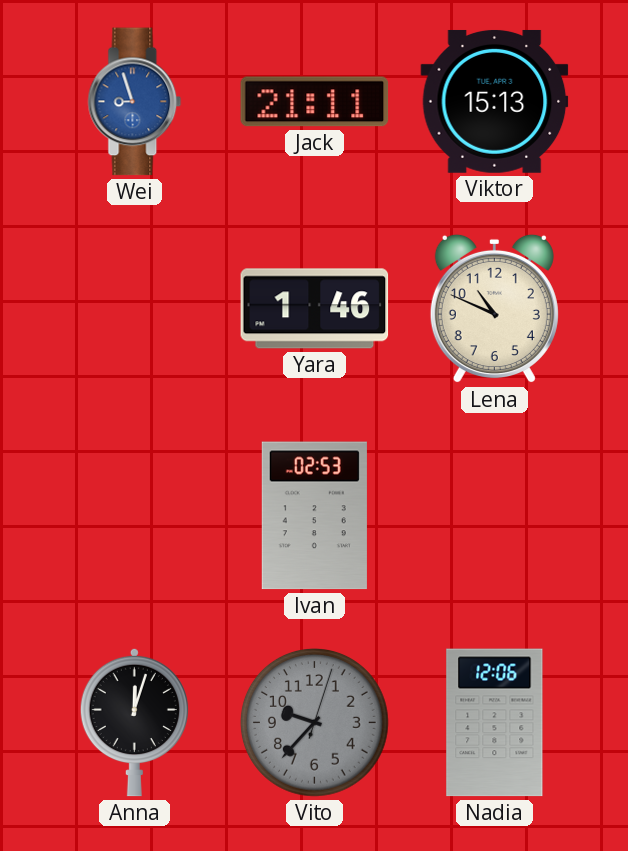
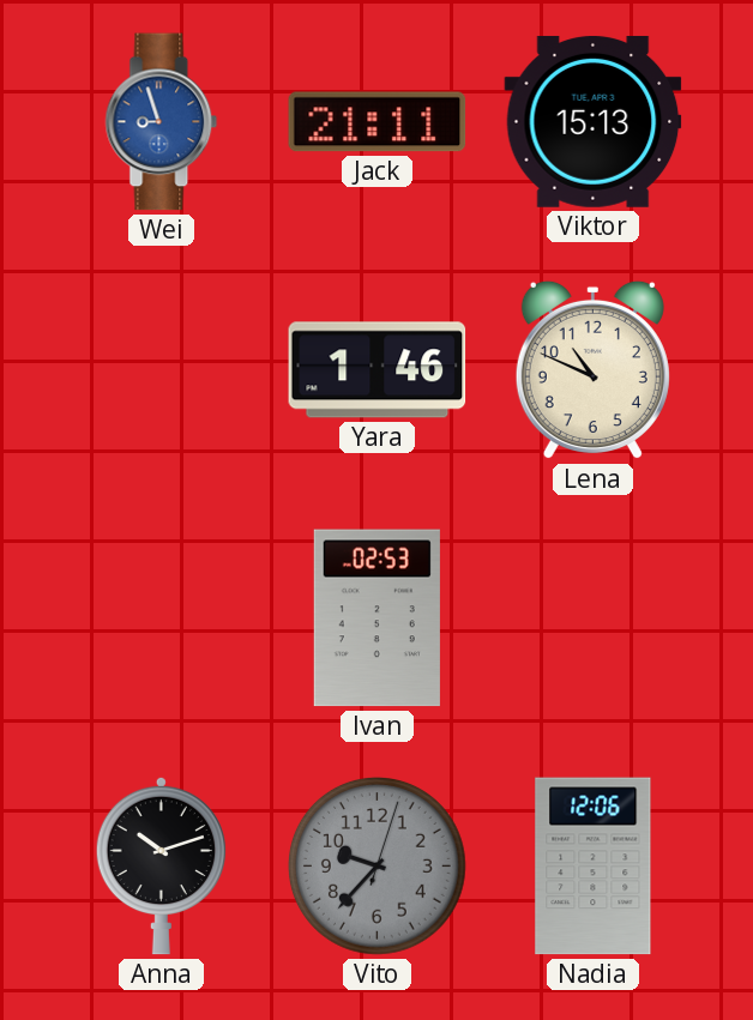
Anna: 12:03 -> 10:12
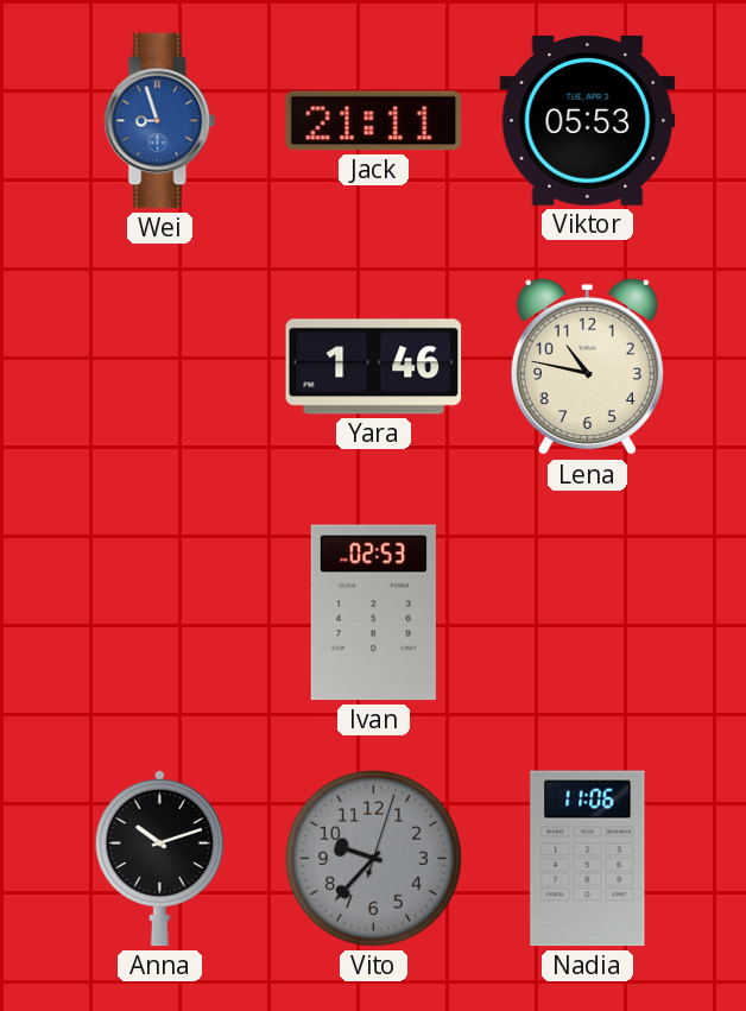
Viktor: 15:13 -> 05:53
Lena: 10:49 -> 10:47
Nadia: 12:06 -> 11:06
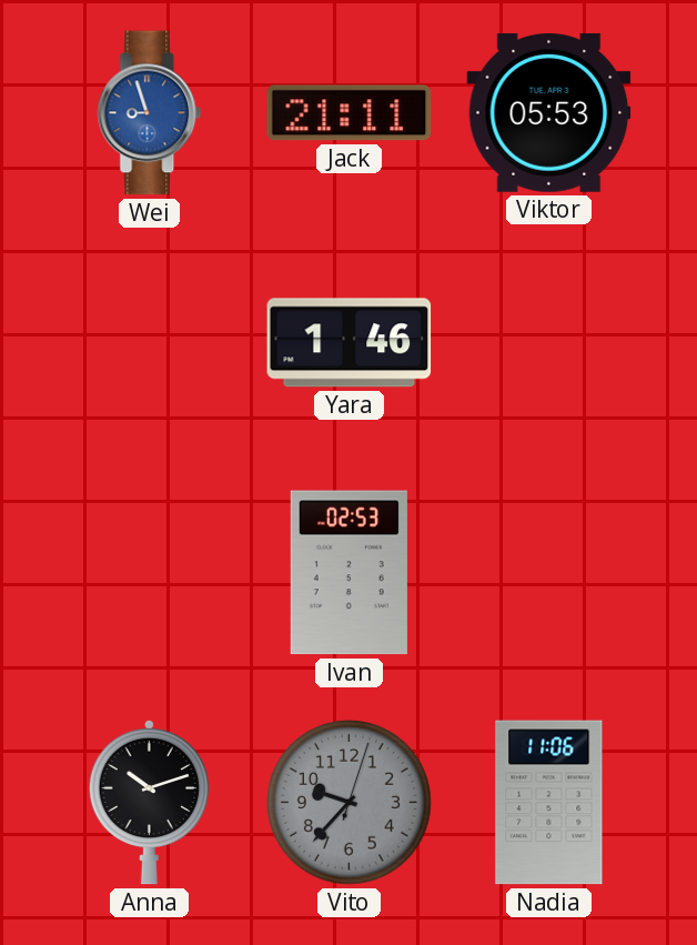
Lena: 10:47 -> none
